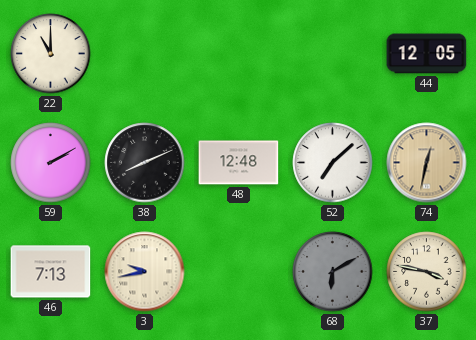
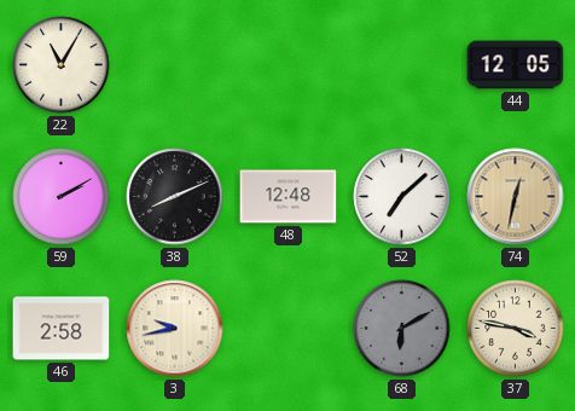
22: 11:00 -> 11:05
46: 7:13 -> 2:58
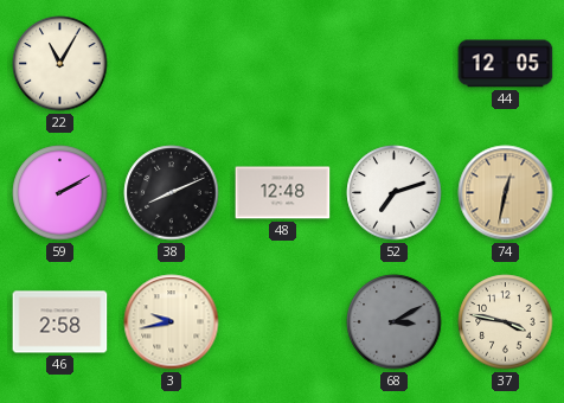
52: 7:08 -> 7:12
68: 6:10 -> 3:10
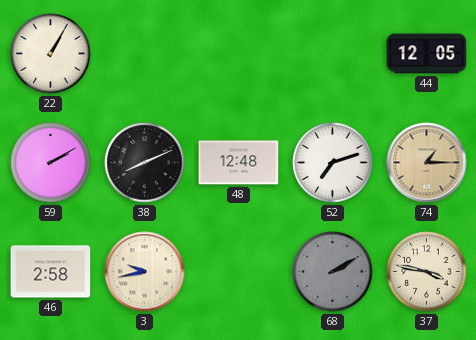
22: 11:05 -> 1:05
74: 12:32 -> 1:15
68: 3:10 -> 2:10
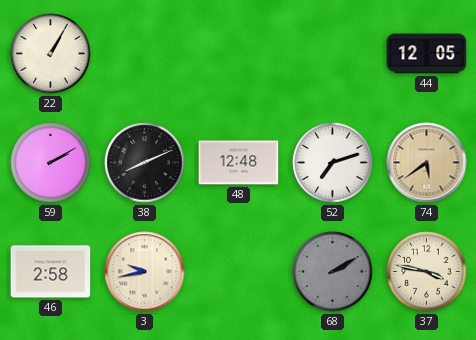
74: 1:15 -> 5:39
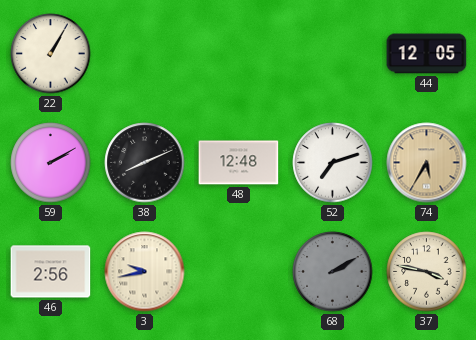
74: 5:39 -> 5:35
46: 2:58 -> 2:56
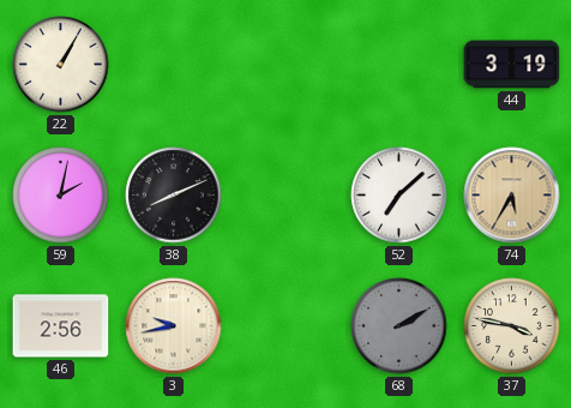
44: 12:05 -> 3:19
59: 2:10 -> 2:02
48: 12:48 -> none
52: 7:12 -> 7:08
